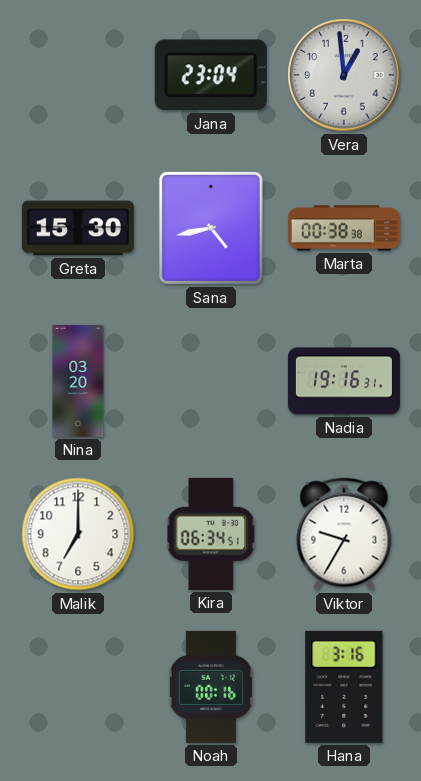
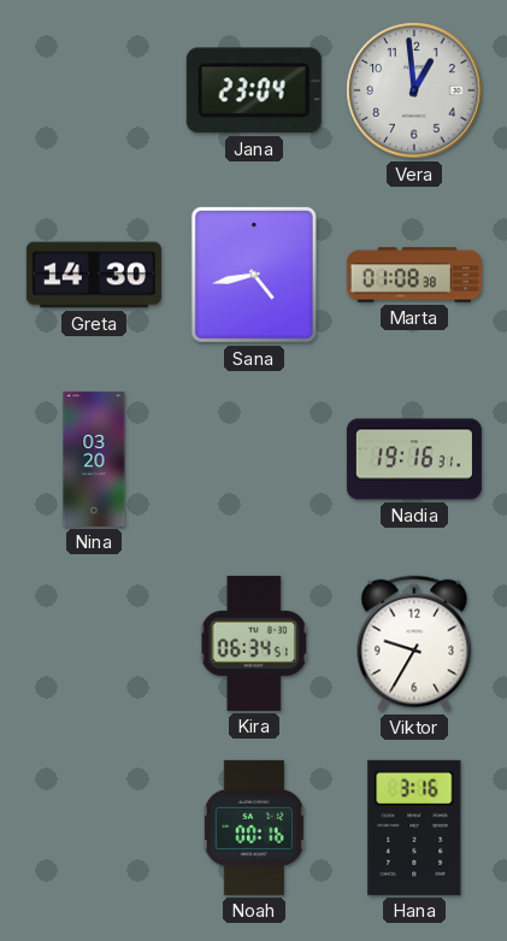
Greta: 15:30 -> 14:30
Marta: 00:38 -> 01:08
Malik: 7:00 -> none
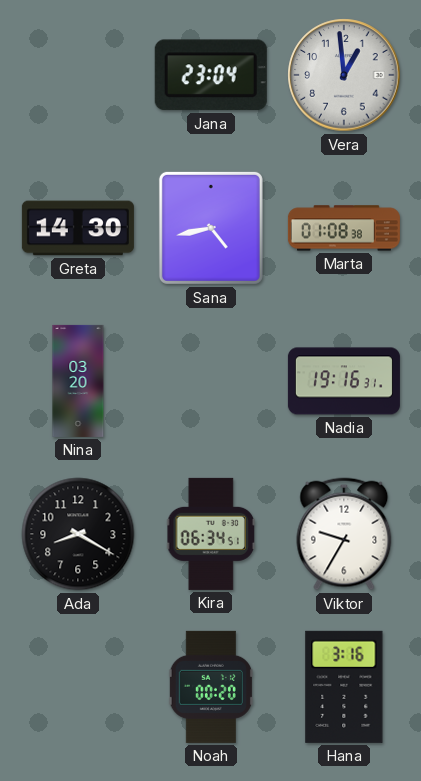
Ada: none -> 8:20
Noah: 00:16 -> 00:20
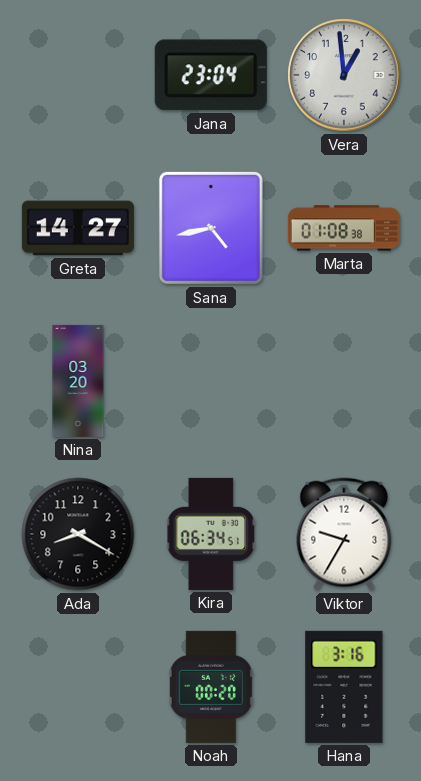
Greta: 14:30 -> 14:27
Nadia: 19:16 -> none
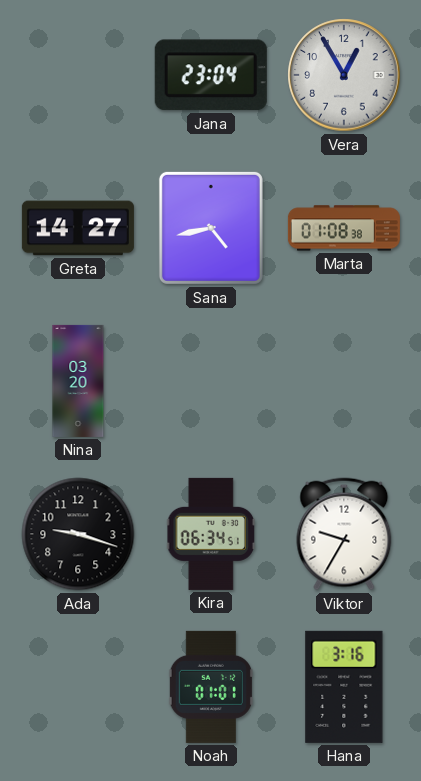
Vera: 12:59 -> 12:55
Ada: 8:20 -> 9:18
Noah: 00:20 -> 01:01
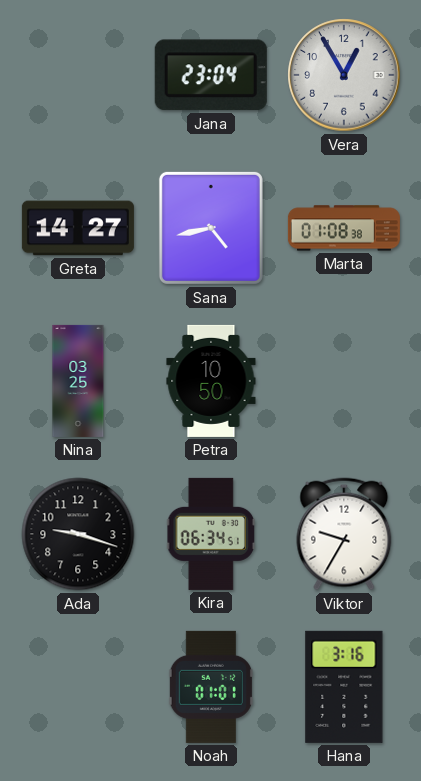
Nina: 03:20 -> 03:25
Petra: none -> 10:50
